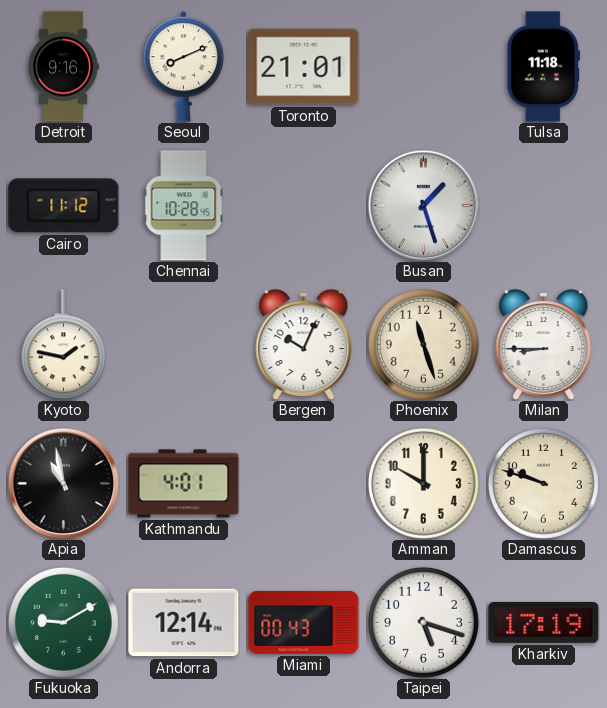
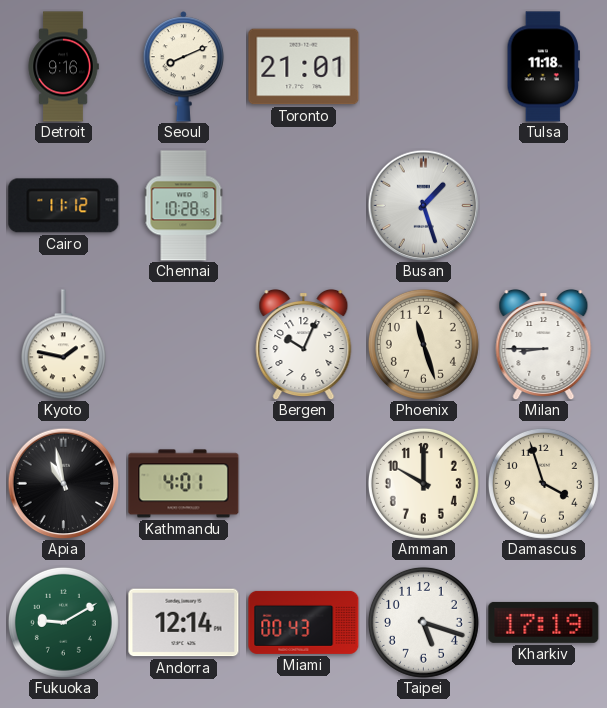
Damascus: 9:48 -> 3:57
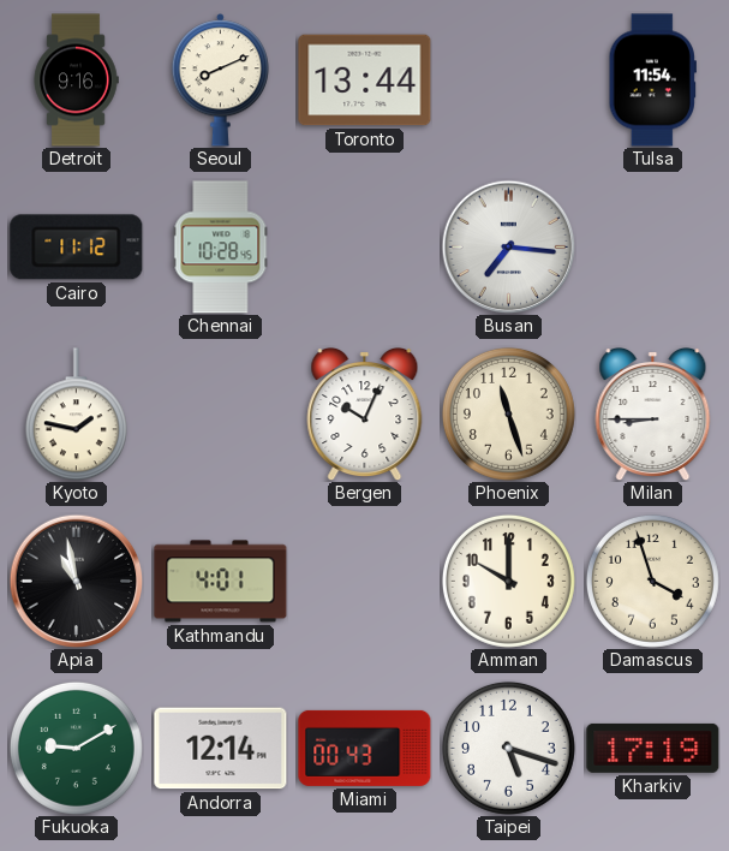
Toronto: 21:01 -> 13:44
Tulsa: 11:18 -> 11:54
Busan: 1:27 -> 7:16
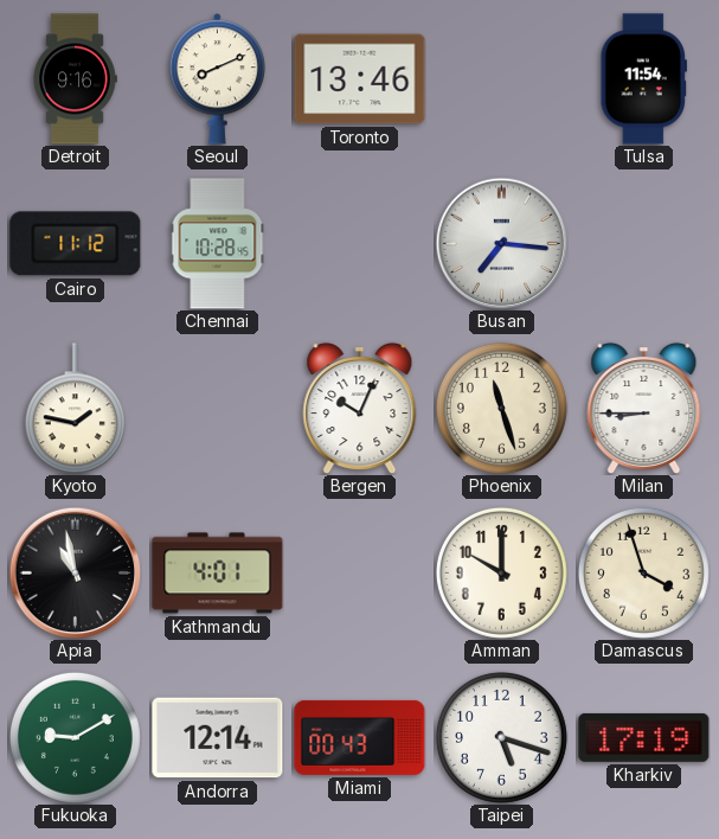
Toronto: 13:44 -> 13:46
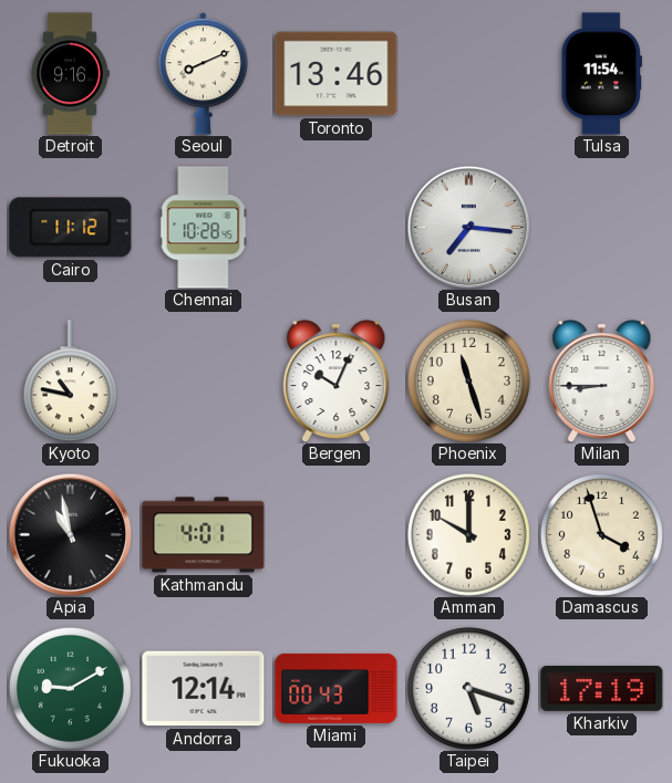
Kyoto: 1:47 -> 10:47
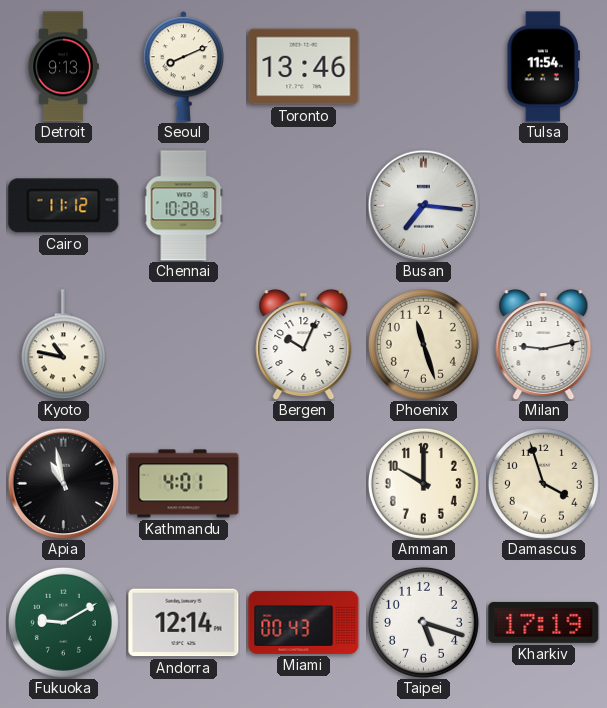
Detroit: 9:16 -> 9:13
Milan: 8:45 -> 9:13
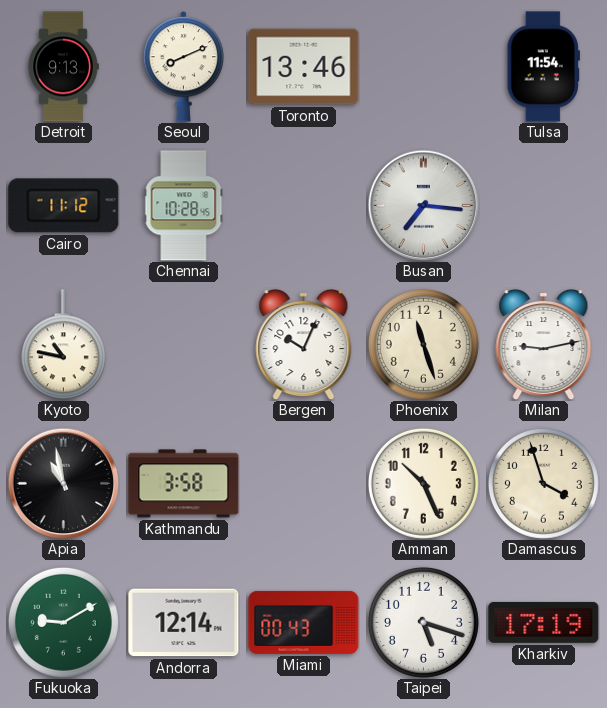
Kathmandu: 4:01 -> 3:58
Amman: 10:00 -> 10:26
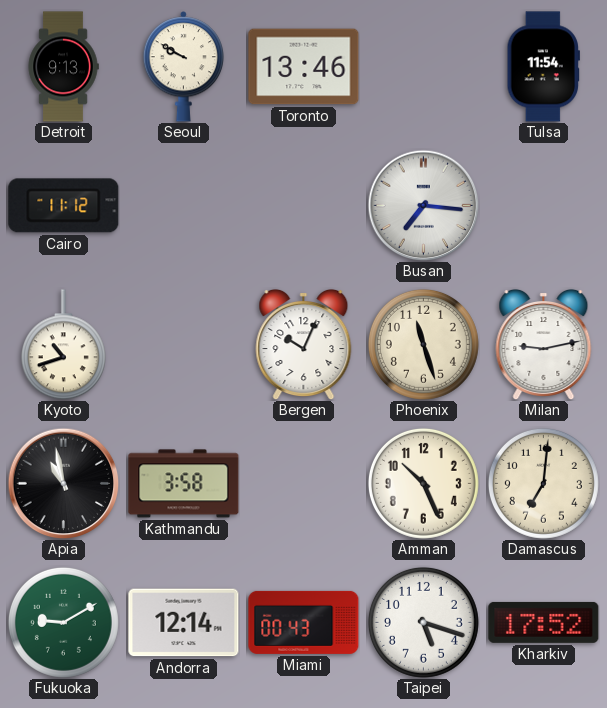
Seoul: 8:11 -> 9:50
Chennai: 10:28 -> none
Kyoto: 10:47 -> 10:42
Damascus: 3:57 -> 7:01
Kharkiv: 17:19 -> 17:52
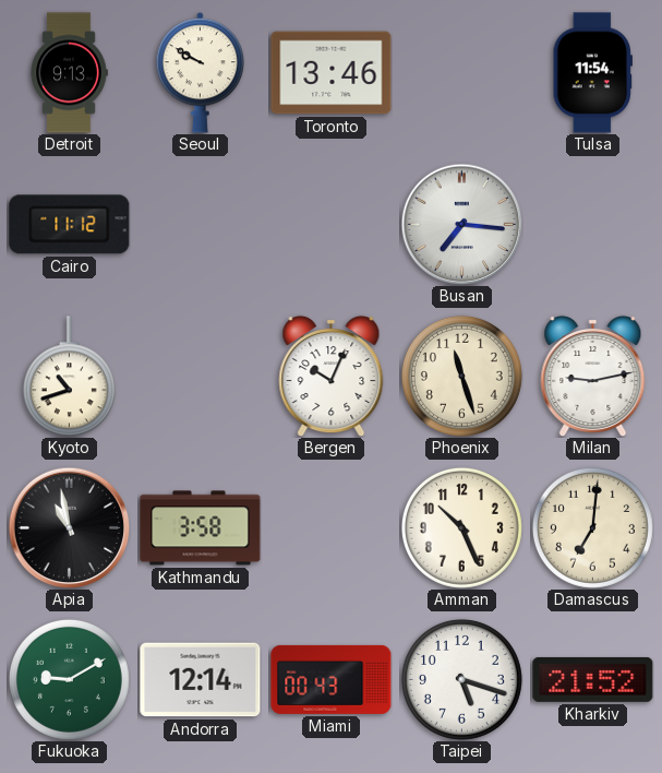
Kharkiv: 17:52 -> 21:52
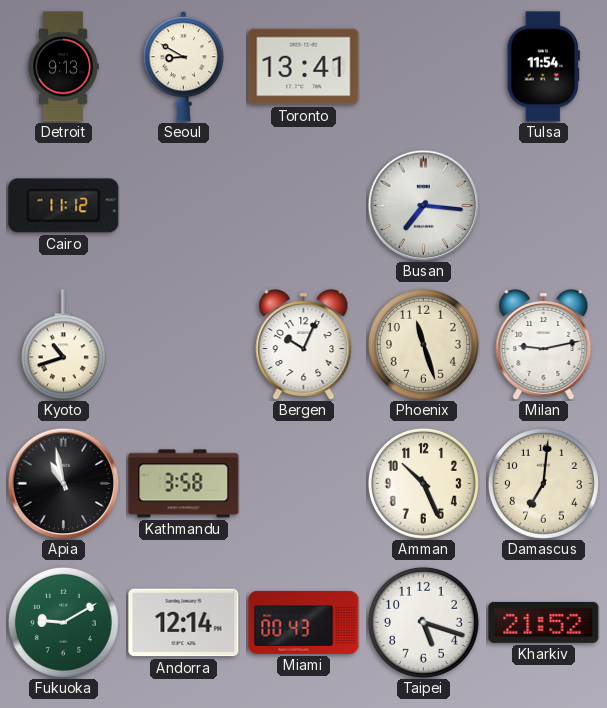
Seoul: 9:50 -> 8:50
Toronto: 13:46 -> 13:41
